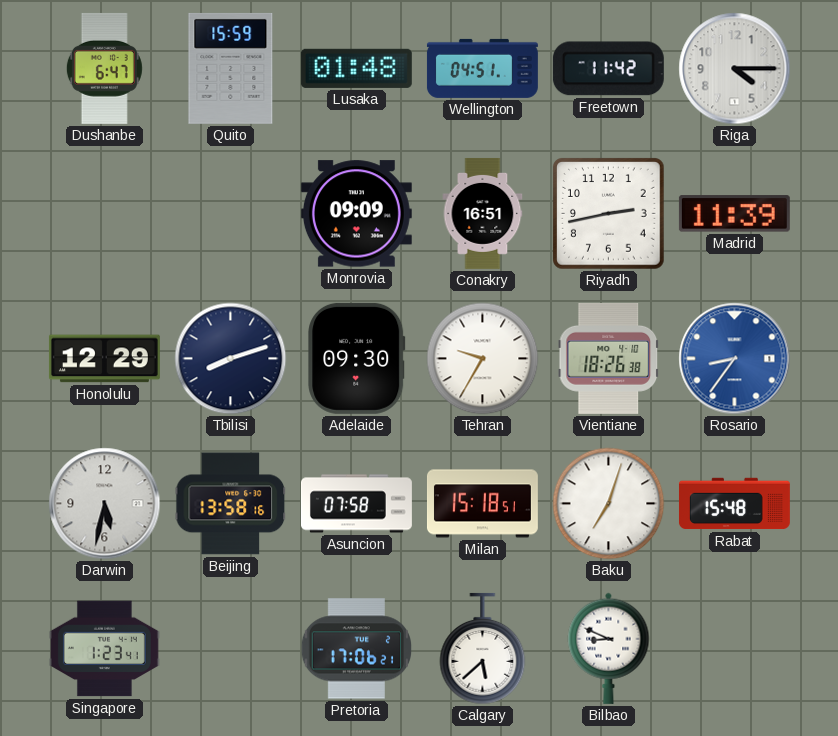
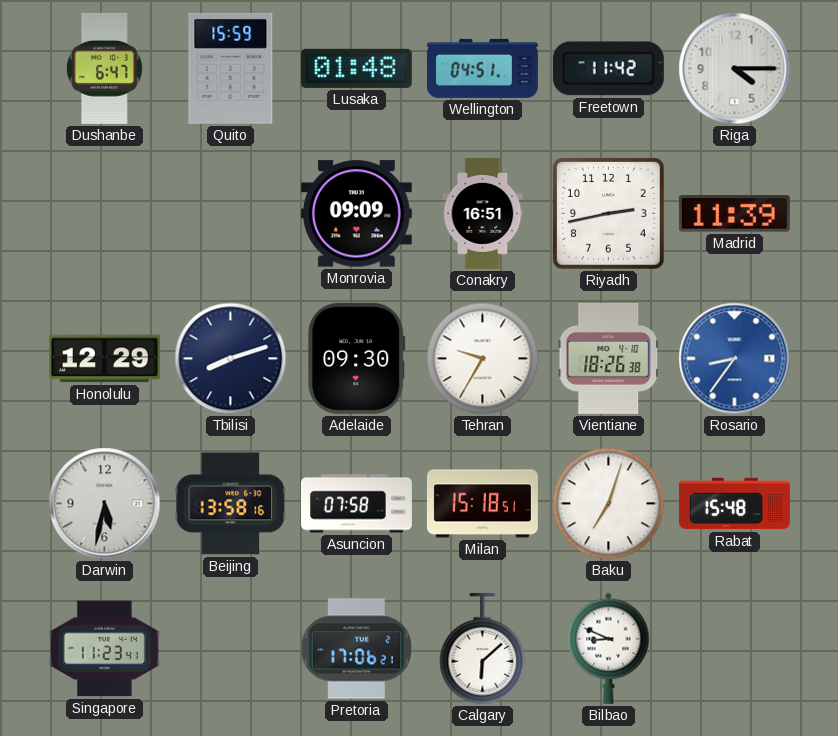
Singapore: 1:23 -> 11:23
Calgary: 5:38 -> 6:08
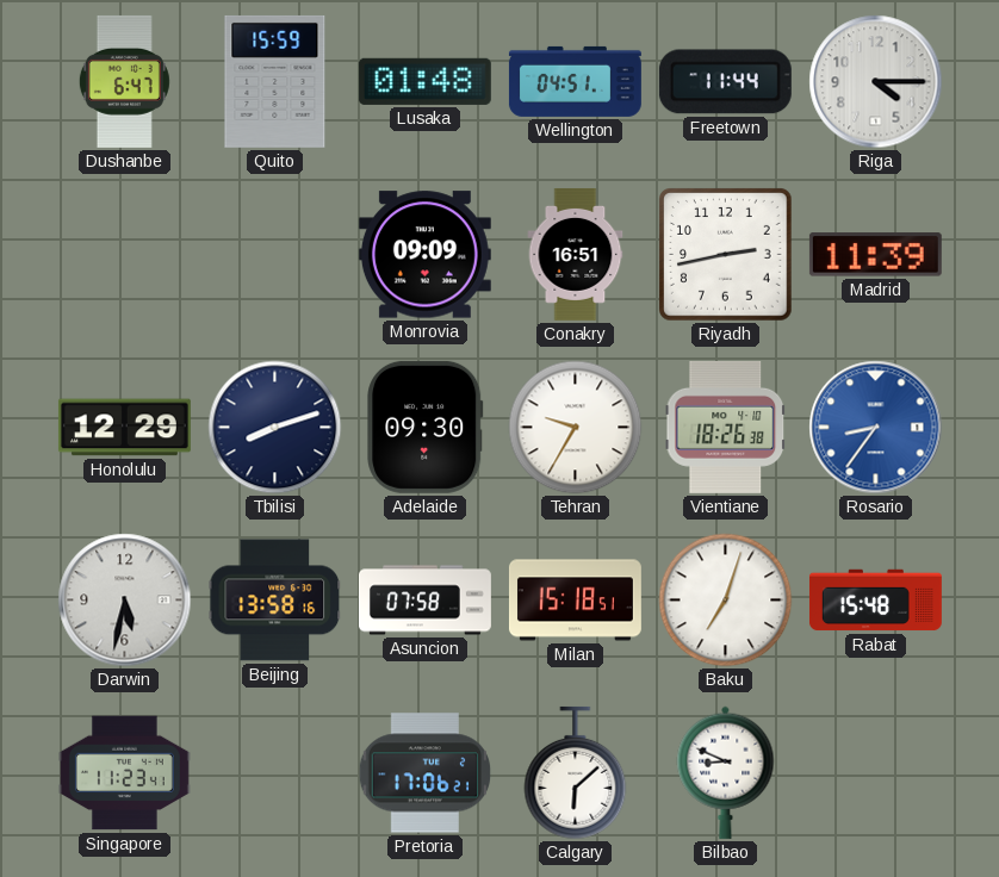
Freetown: 11:42 -> 11:44
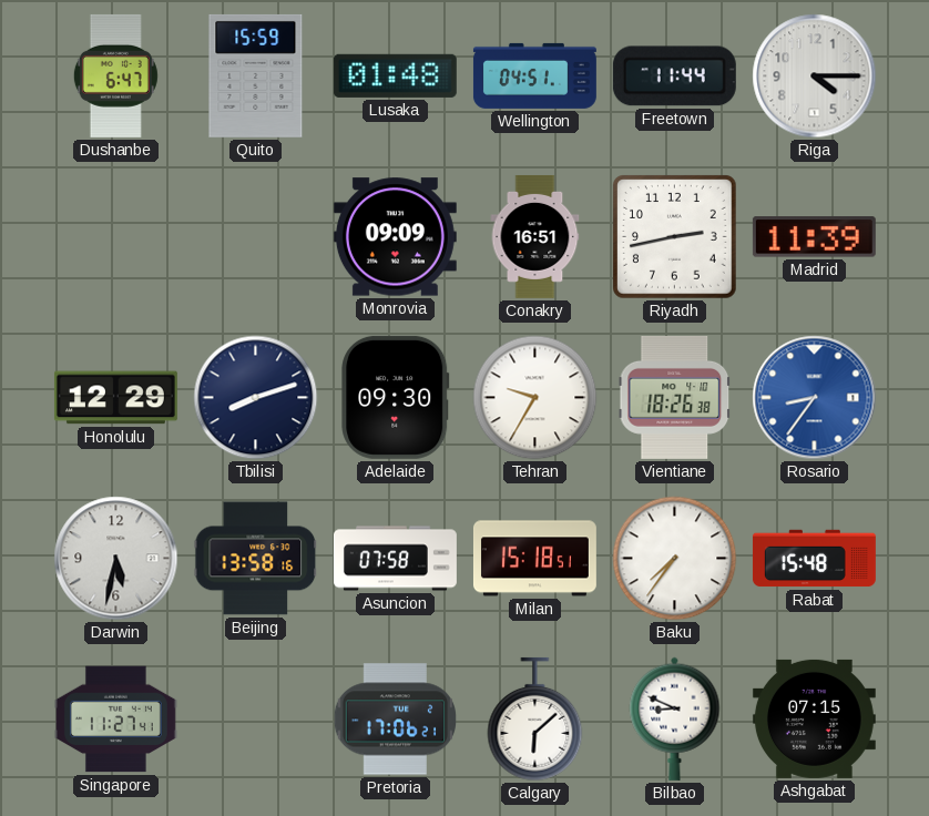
Baku: 7:03 -> 7:36
Singapore: 11:23 -> 11:27
Ashgabat: none -> 07:15
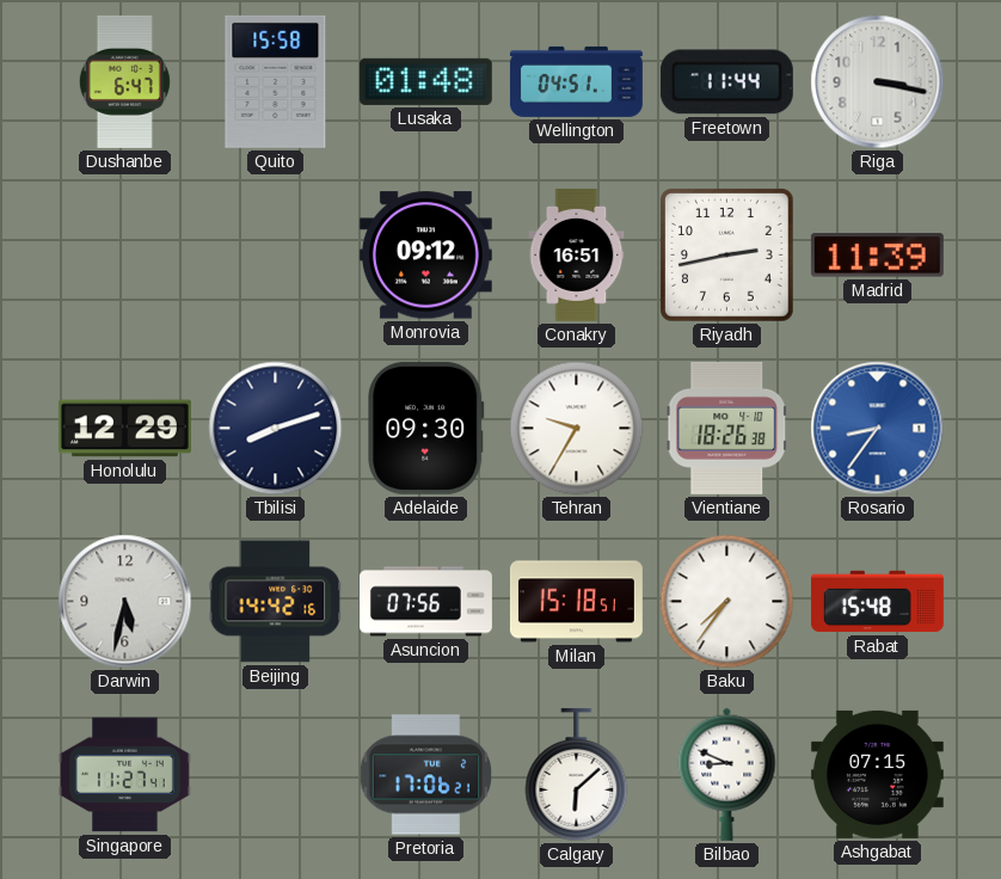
Quito: 15:59 -> 15:58
Riga: 4:15 -> 3:17
Monrovia: 09:09 -> 09:12
Beijing: 13:58 -> 14:42
Asuncion: 07:58 -> 07:56
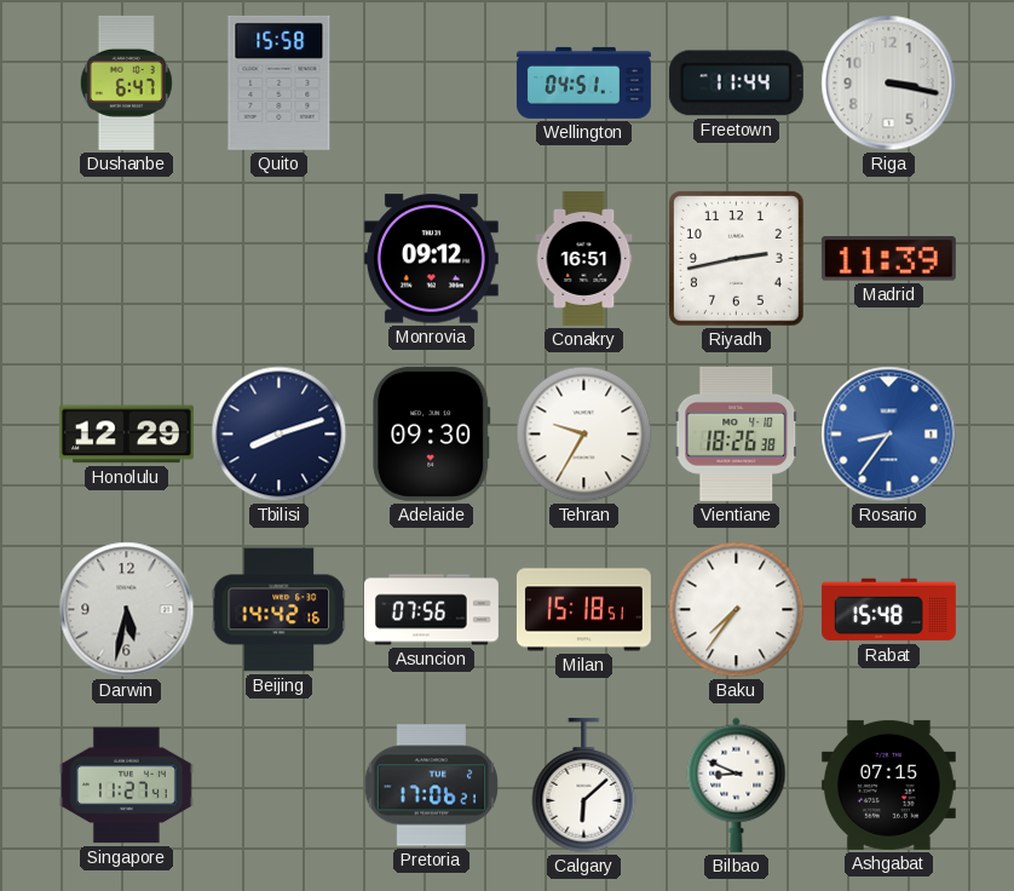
Lusaka: 01:48 -> none
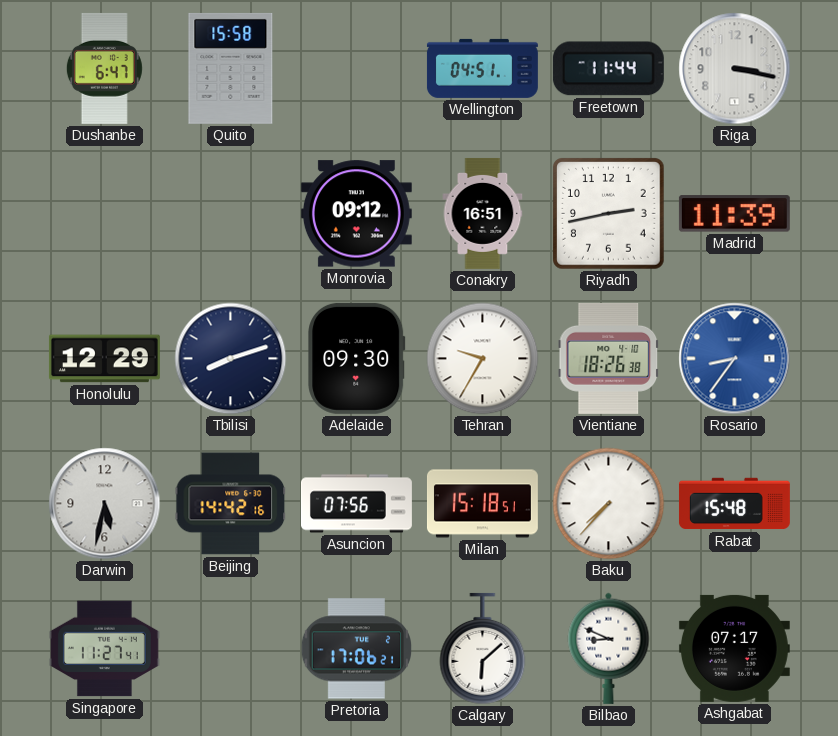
Baku: 7:36 -> 7:37
Ashgabat: 07:15 -> 07:17
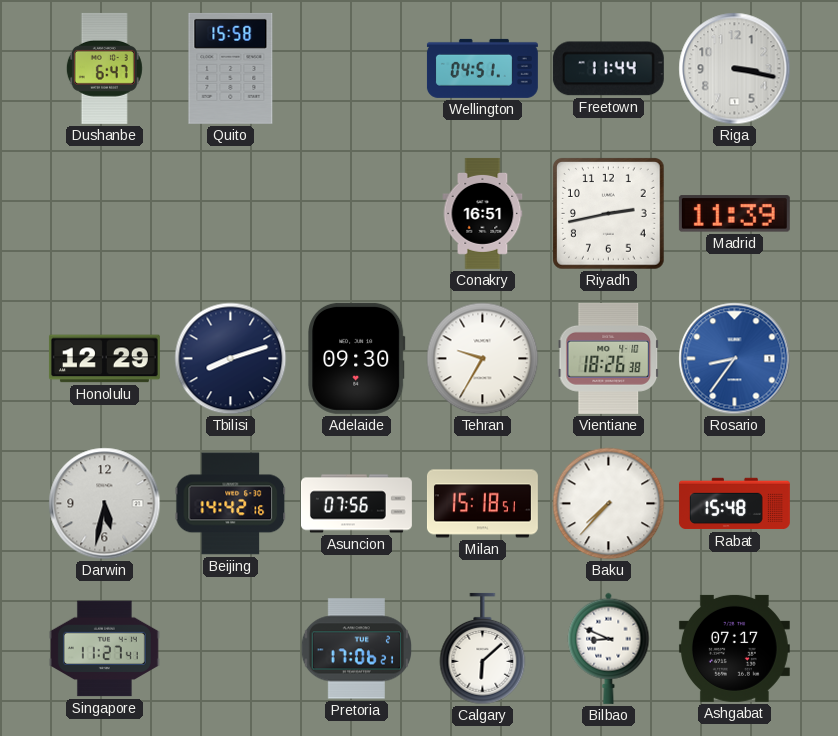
Monrovia: 09:12 -> none
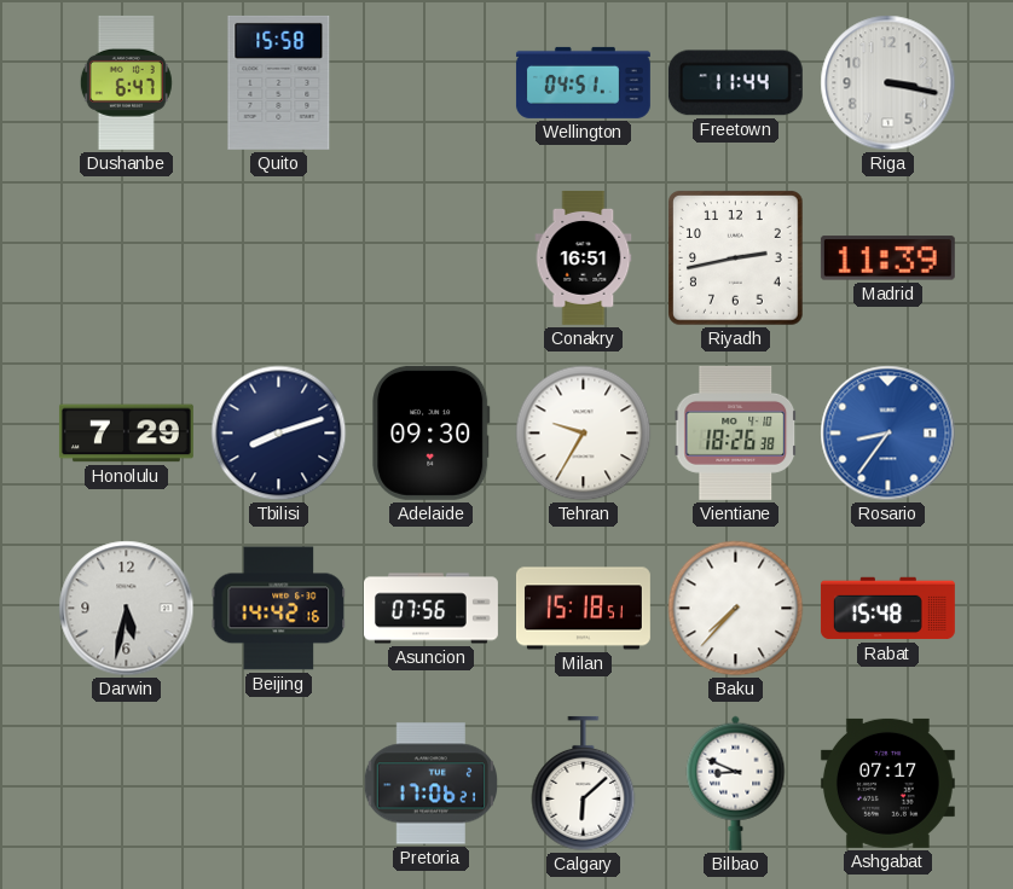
Honolulu: 12:29 -> 7:29
Singapore: 11:27 -> none
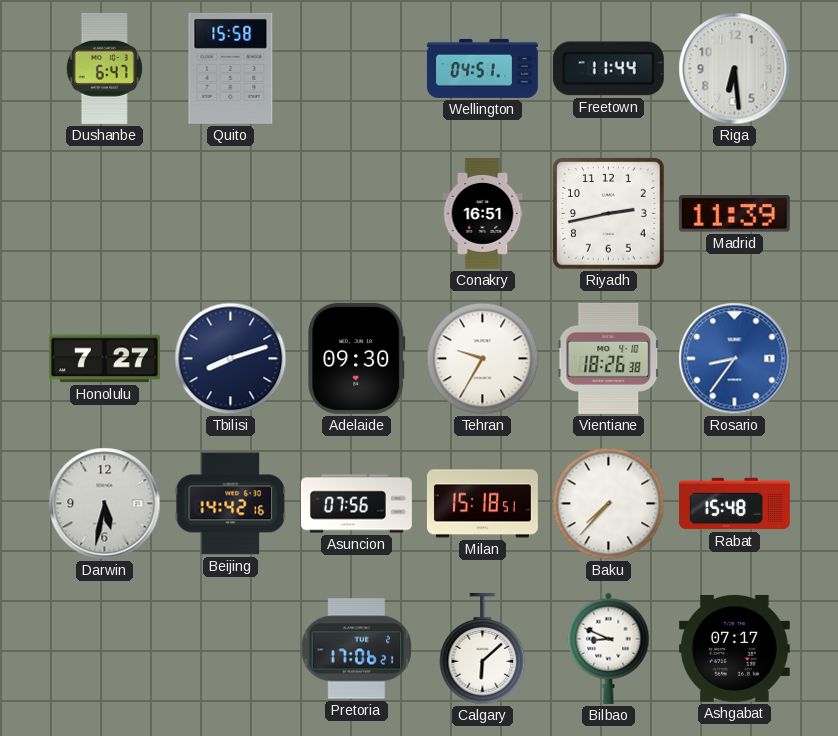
Riga: 3:17 -> 6:29
Honolulu: 7:29 -> 7:27
